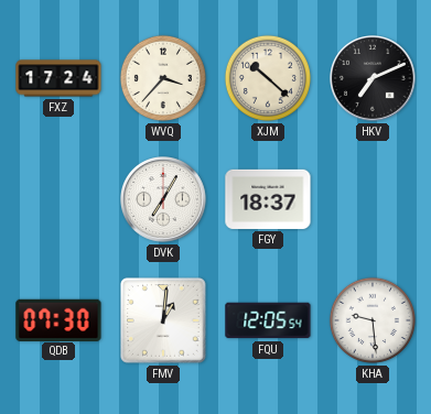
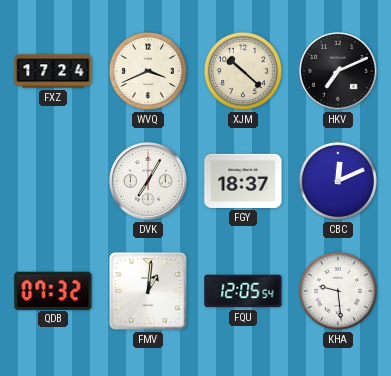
WVQ: 3:37 -> 3:41
CBC: none -> 12:11
QDB: 07:30 -> 07:32
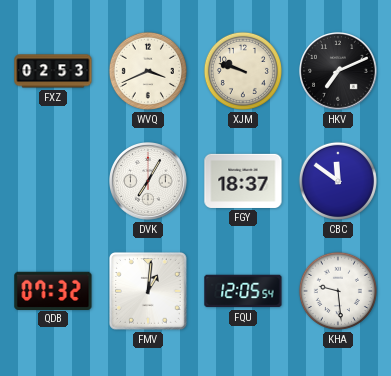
FXZ: 17:24 -> 02:53
XJM: 10:22 -> 9:48
CBC: 12:11 -> 11:51
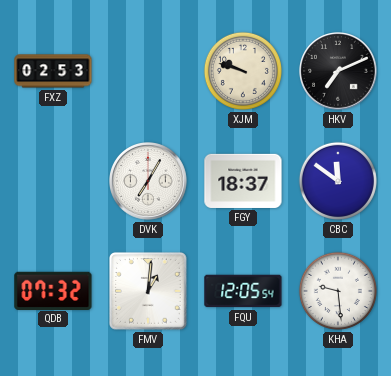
WVQ: 3:41 -> none
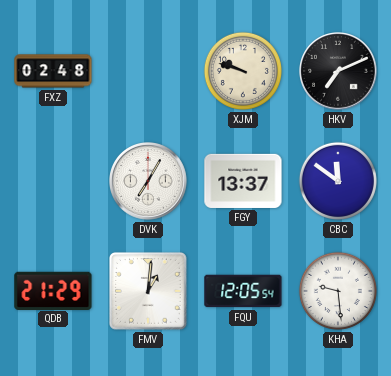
FXZ: 02:53 -> 02:48
FGY: 18:37 -> 13:37
QDB: 07:32 -> 21:29
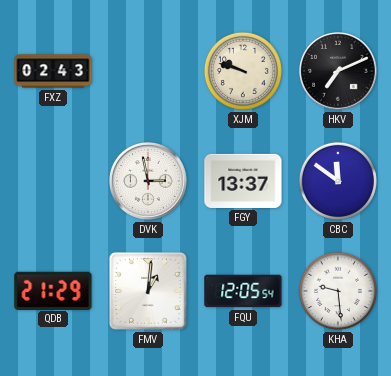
FXZ: 02:48 -> 02:43
DVK: 7:05 -> 2:58
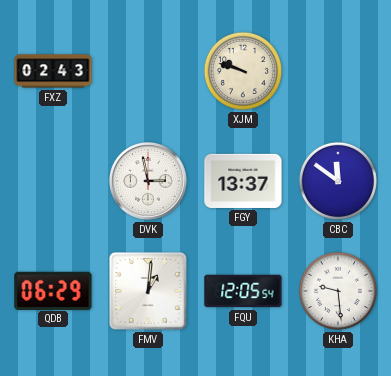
HKV: 7:11 -> none
QDB: 21:29 -> 06:29
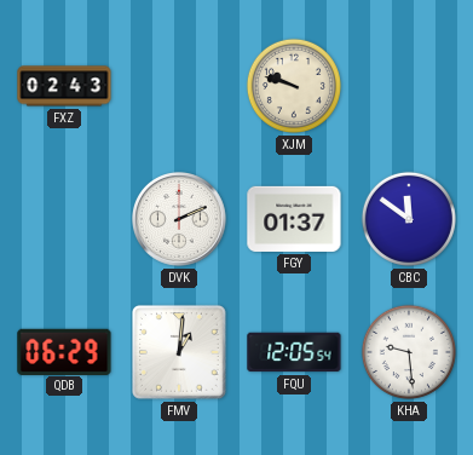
DVK: 2:58 -> 2:11
FGY: 13:37 -> 01:37
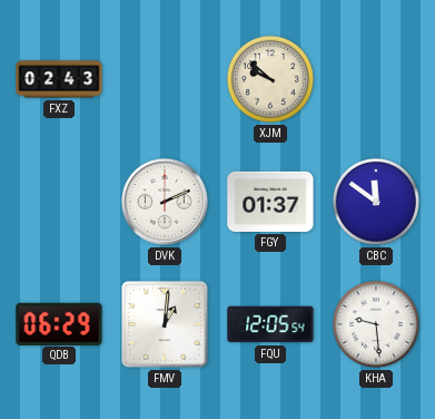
XJM: 9:48 -> 9:52
